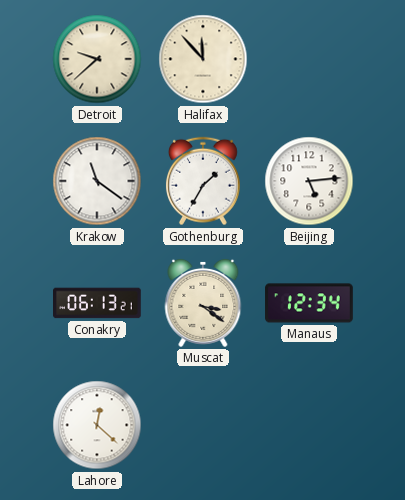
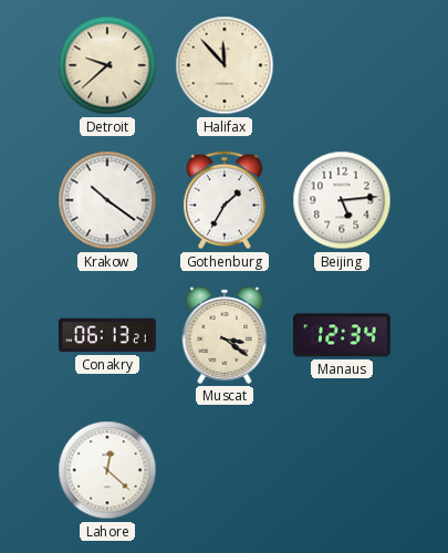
Krakow: 11:21 -> 10:21
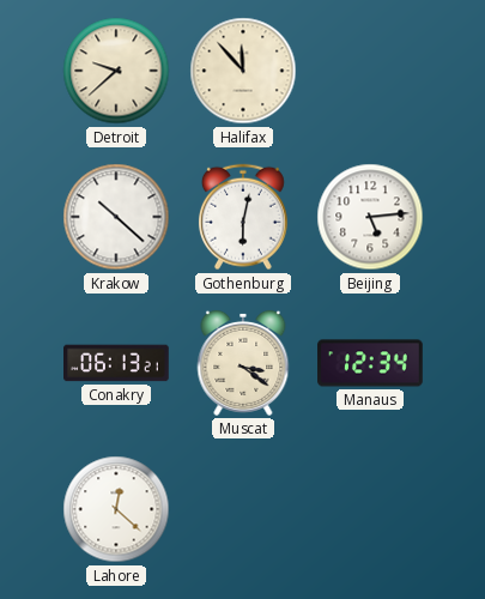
Krakow: 10:21 -> 10:22
Gothenburg: 1:35 -> 6:02
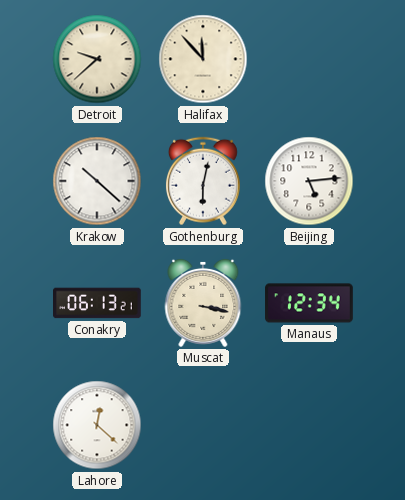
Muscat: 3:21 -> 3:17
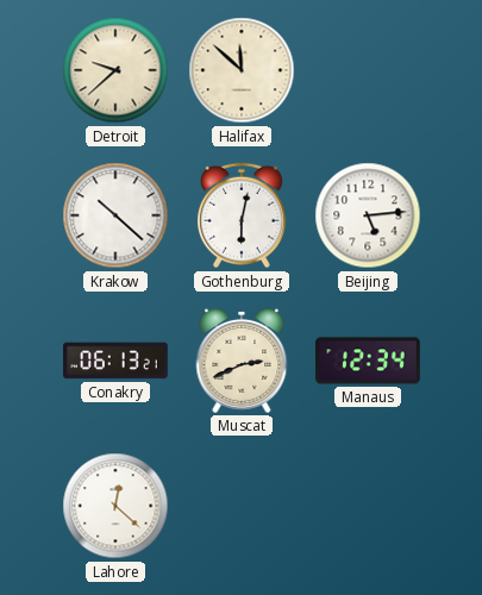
Halifax: 11:53 -> 11:52
Muscat: 3:17 -> 2:41
